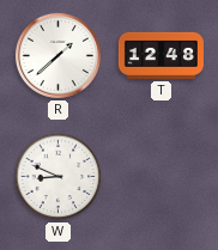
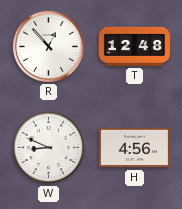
R: 1:38 -> 12:53
H: none -> 4:56
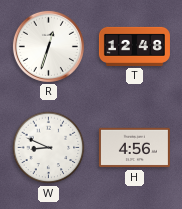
R: 12:53 -> 12:33
